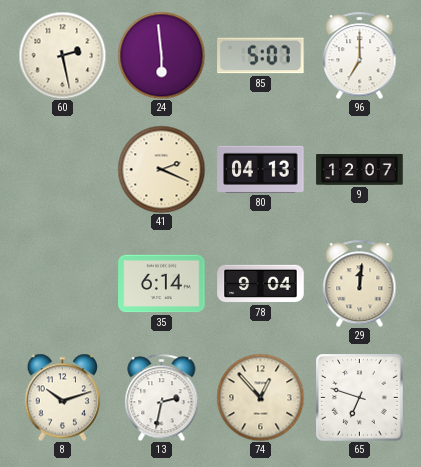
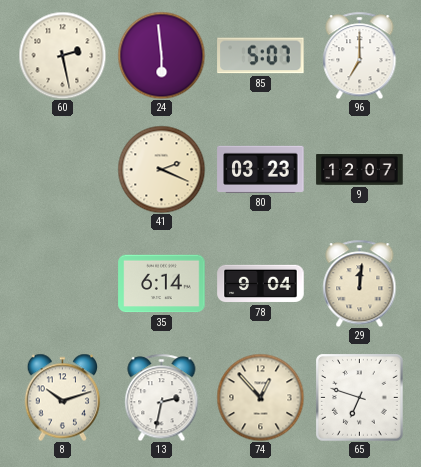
80: 04:13 -> 03:23
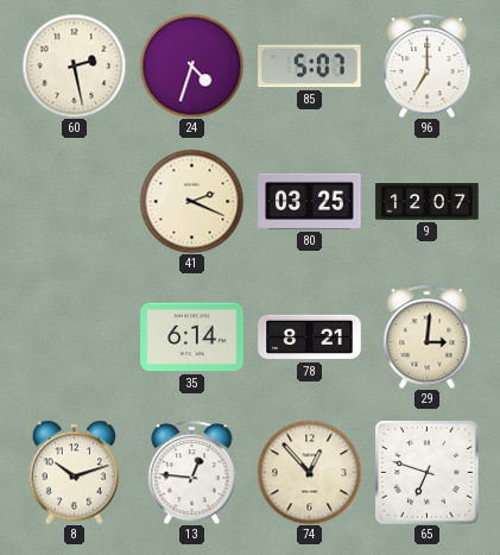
24: 5:59 -> 4:33
80: 03:23 -> 03:25
78: 9:04 -> 8:21
29: 12:01 -> 3:01
13: 2:32 -> 12:46
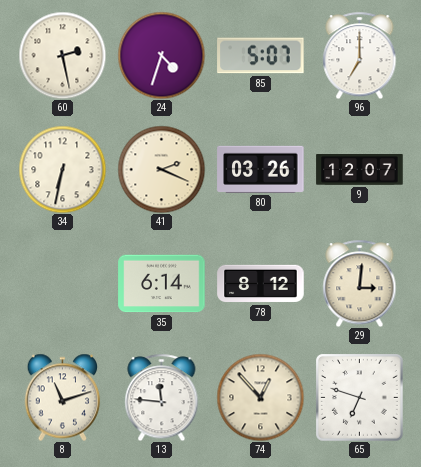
34: none -> 6:32
80: 03:25 -> 03:26
78: 8:21 -> 8:12
8: 10:12 -> 11:12
13: 12:46 -> 11:46
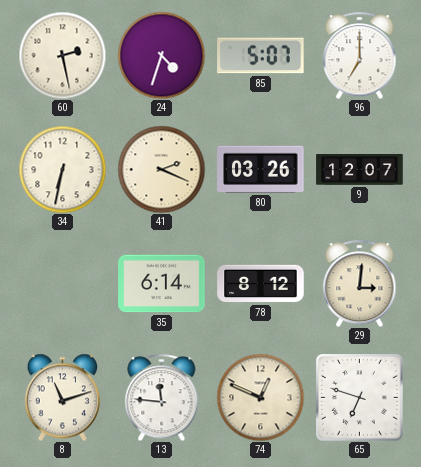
74: 12:53 -> 12:49
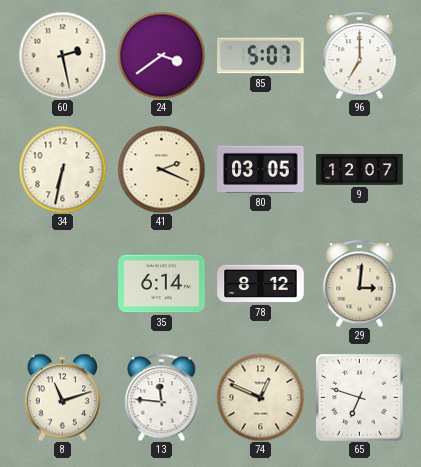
24: 4:33 -> 3:39
80: 03:26 -> 03:05
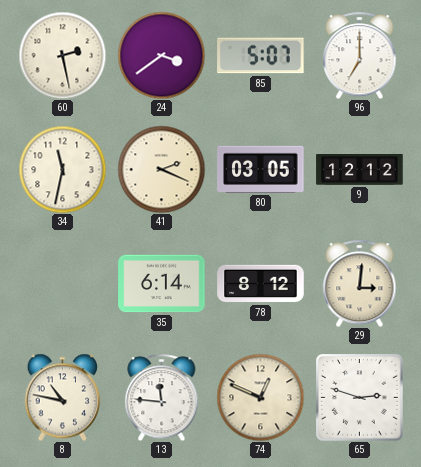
34: 6:32 -> 11:32
9: 12:07 -> 12:12
8: 11:12 -> 10:47
65: 6:48 -> 2:48
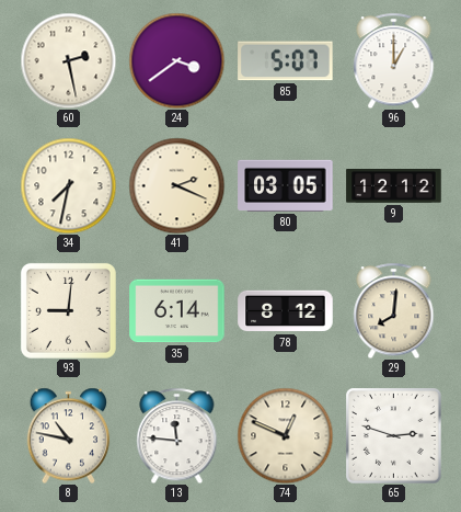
96: 7:00 -> 1:00
34: 11:32 -> 7:32
93: none -> 9:01
29: 3:01 -> 8:01
